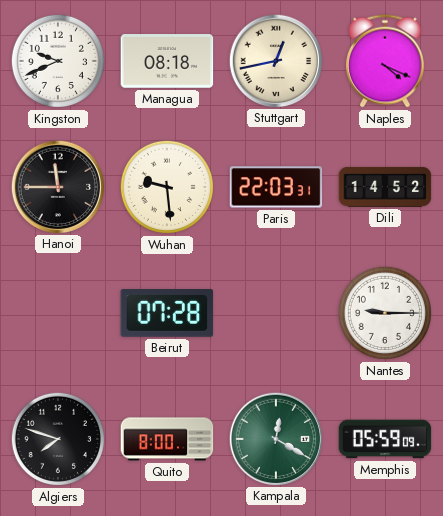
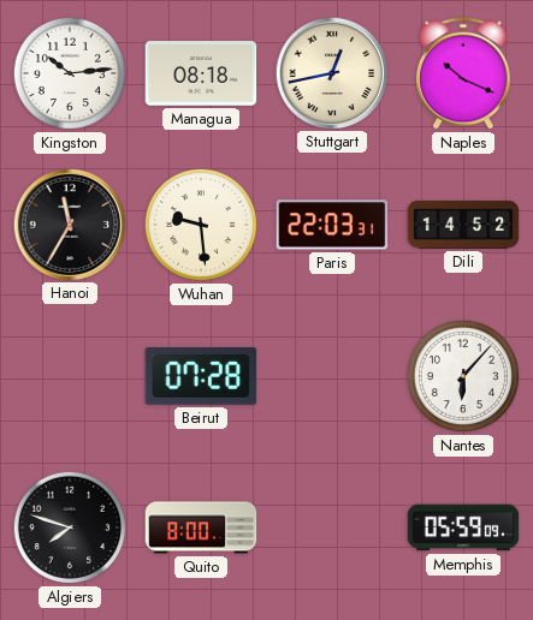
Kingston: 9:41 -> 10:14
Naples: 4:19 -> 10:19
Hanoi: 11:45 -> 11:35
Nantes: 9:15 -> 6:07
Kampala: 12:20 -> none
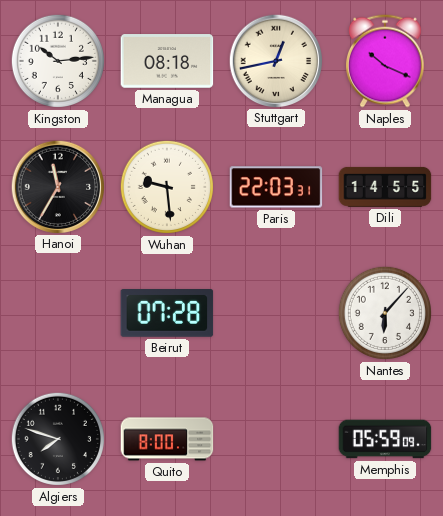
Dili: 14:52 -> 14:55
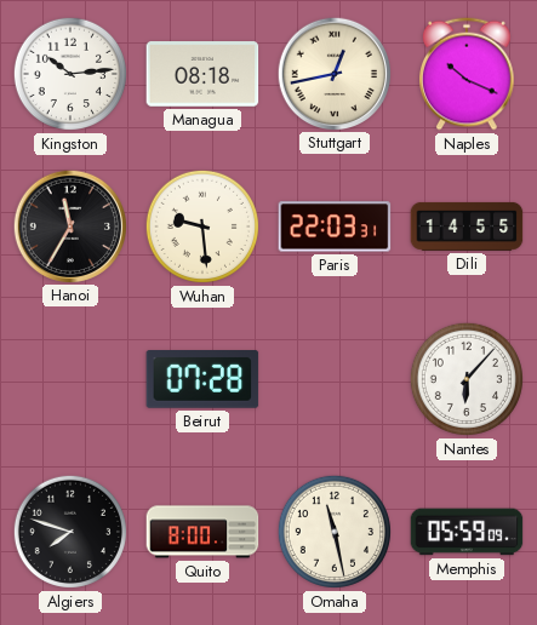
Omaha: none -> 11:28
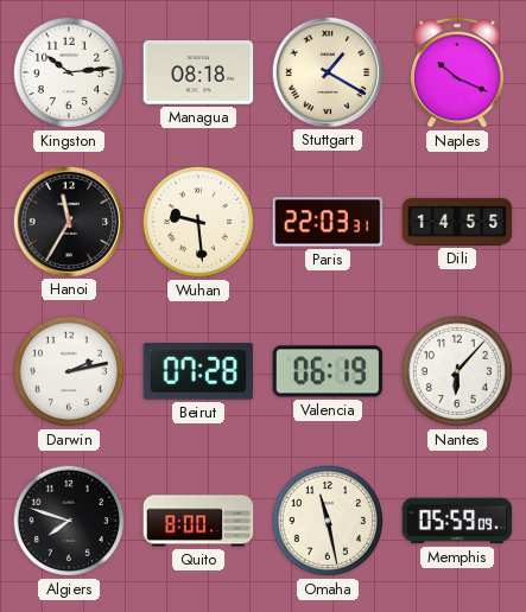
Stuttgart: 12:43 -> 1:20
Darwin: none -> 2:13
Valencia: none -> 06:19
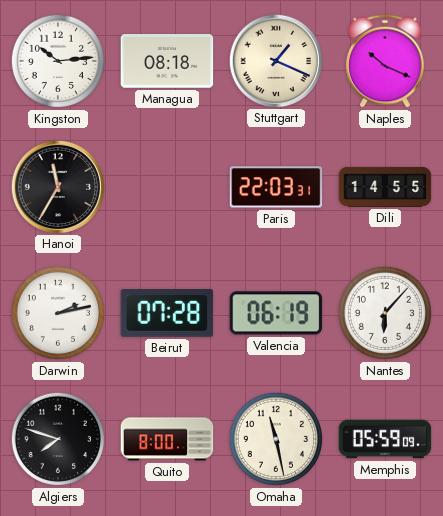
Stuttgart: 1:20 -> 1:19
Wuhan: 9:29 -> none
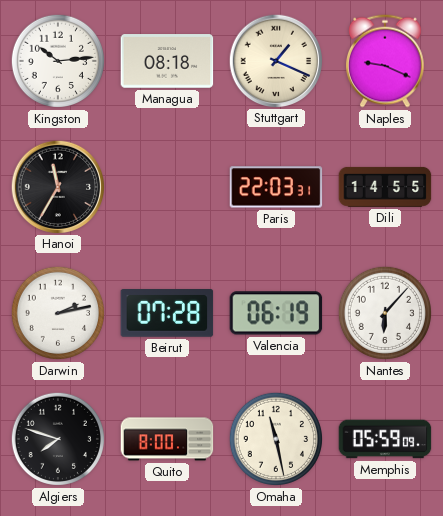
Naples: 10:19 -> 9:19
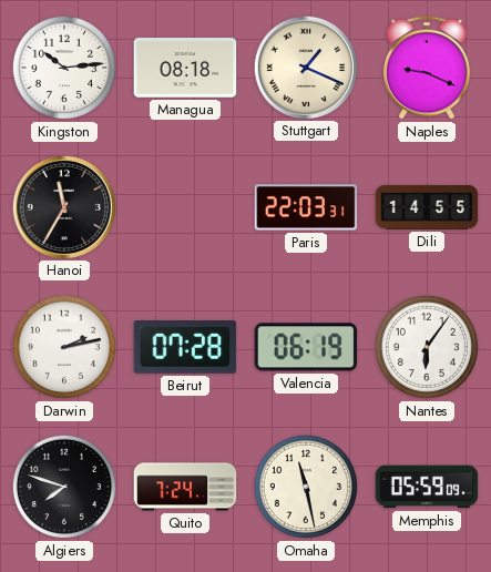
Nantes: 6:07 -> 6:06
Quito: 8:00 -> 7:24
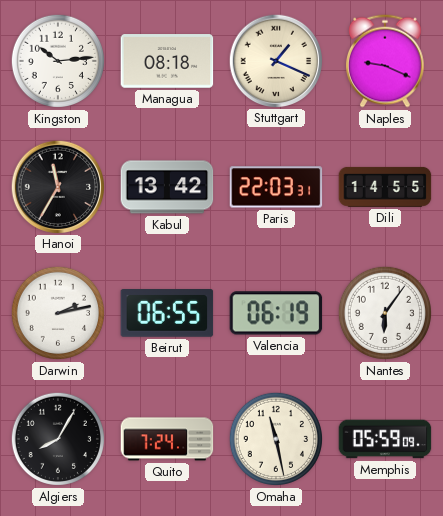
Kabul: none -> 13:42
Beirut: 07:28 -> 06:55
Algiers: 7:48 -> 8:05
